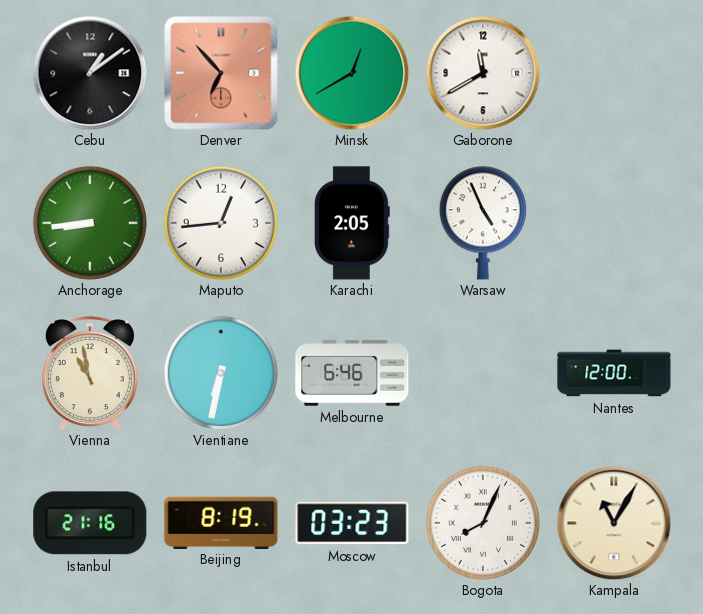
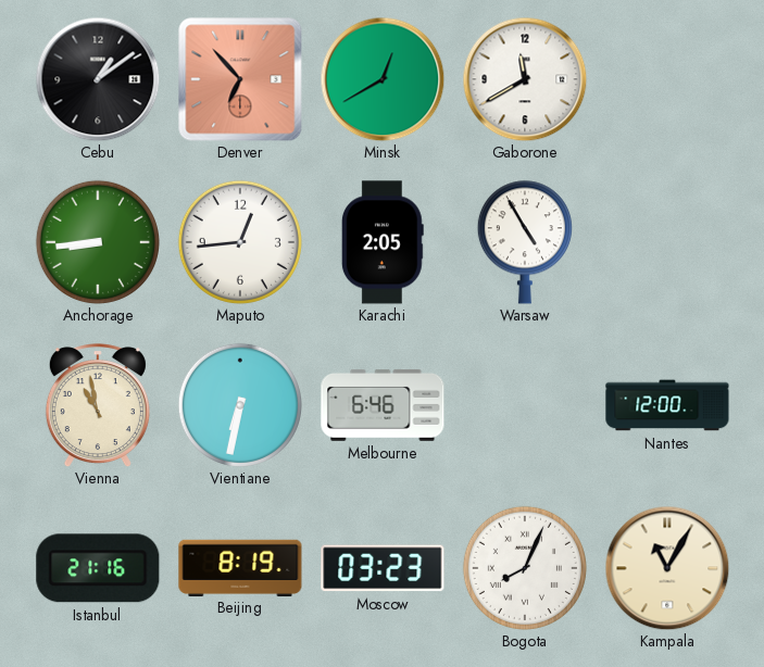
Warsaw: 4:56 -> 4:55
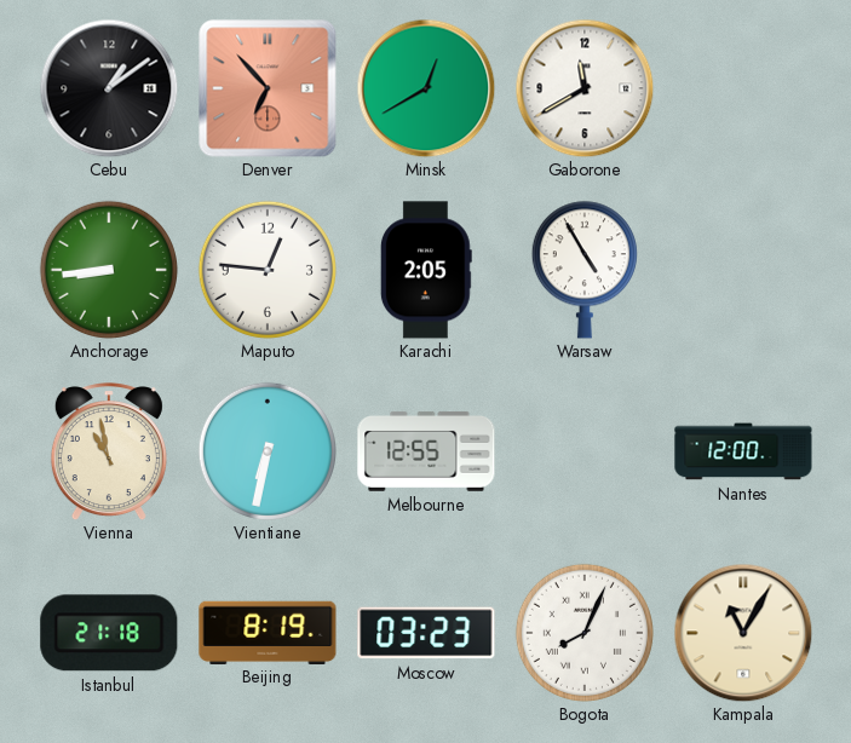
Maputo: 12:44 -> 12:46
Melbourne: 6:46 -> 12:55
Istanbul: 21:16 -> 21:18
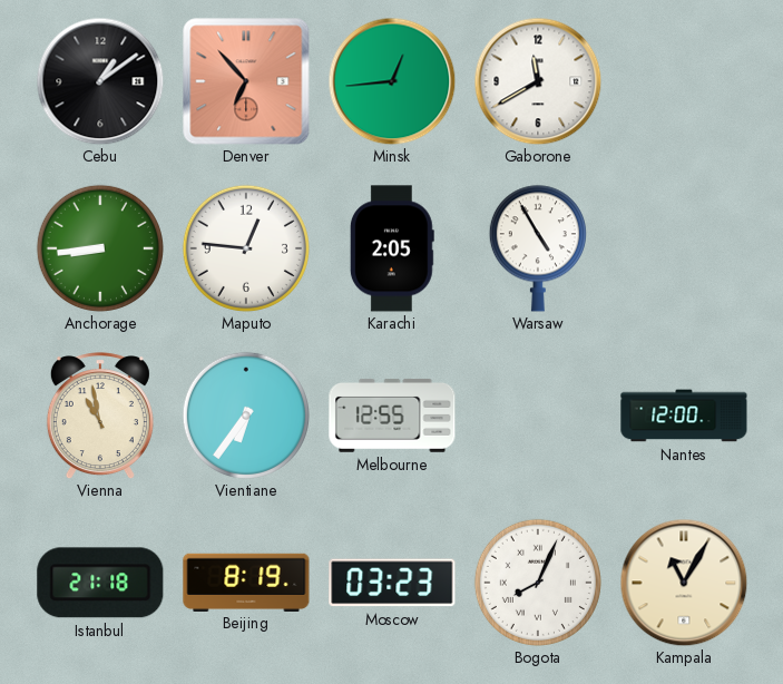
Minsk: 12:40 -> 12:44
Vientiane: 6:32 -> 6:36
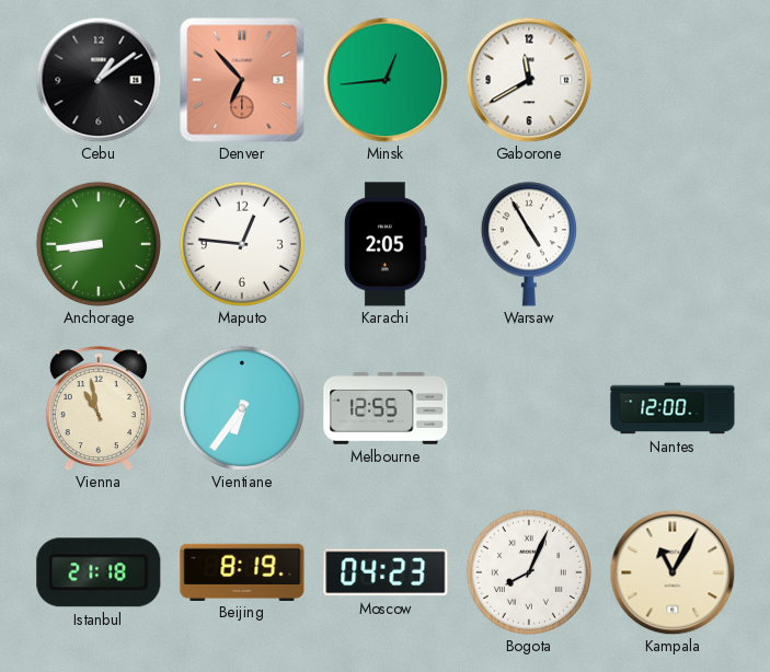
Moscow: 03:23 -> 04:23
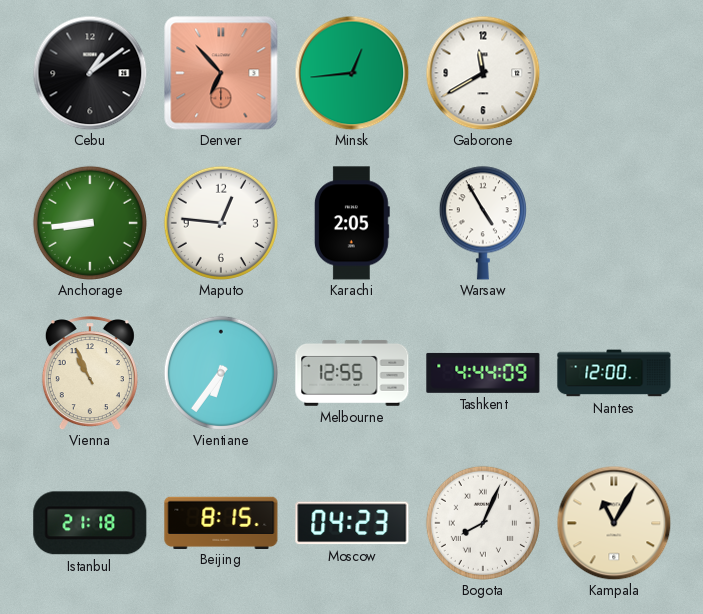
Vienna: 10:58 -> 10:56
Tashkent: none -> 4:44
Beijing: 8:19 -> 8:15
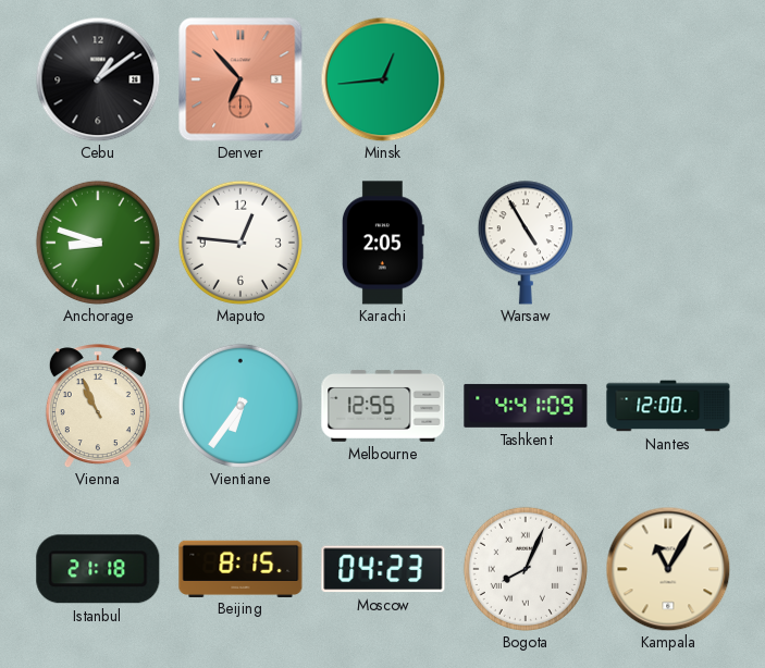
Gaborone: 11:40 -> none
Anchorage: 8:44 -> 8:48
Tashkent: 4:44 -> 4:41
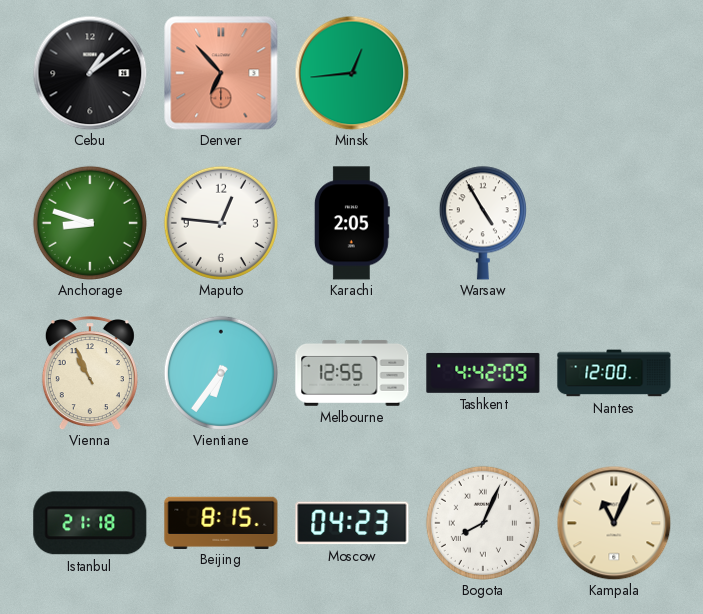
Tashkent: 4:41 -> 4:42
Kampala: 11:05 -> 11:04
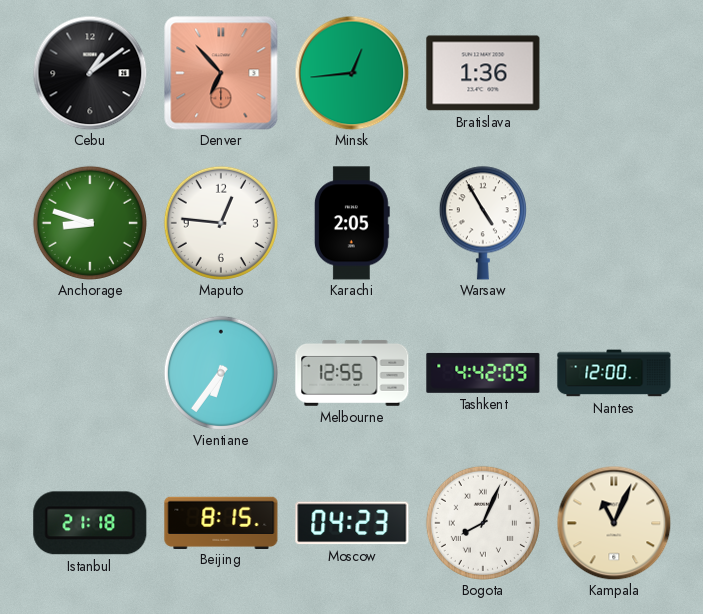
Bratislava: none -> 1:36
Vienna: 10:56 -> none
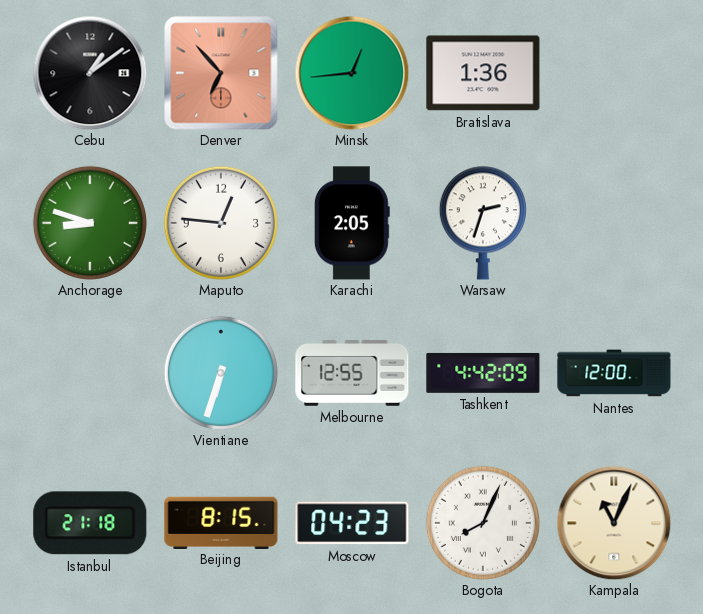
Warsaw: 4:55 -> 2:33
Vientiane: 6:36 -> 6:33
